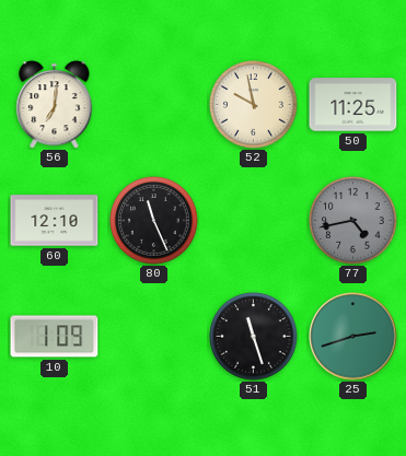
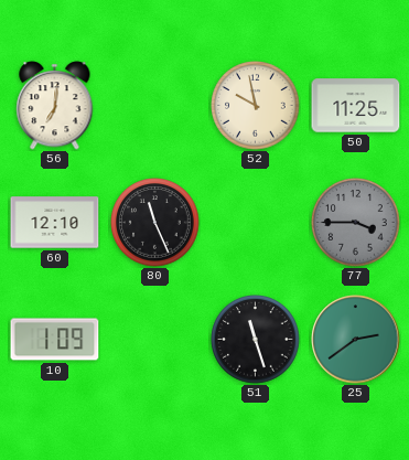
77: 4:43 -> 3:45
25: 2:42 -> 2:39
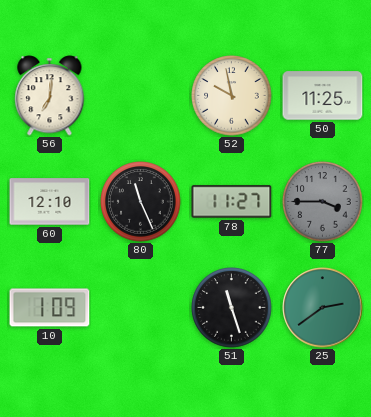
78: none -> 11:27
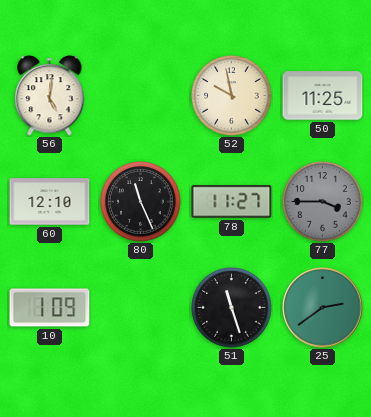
56: 7:01 -> 5:01
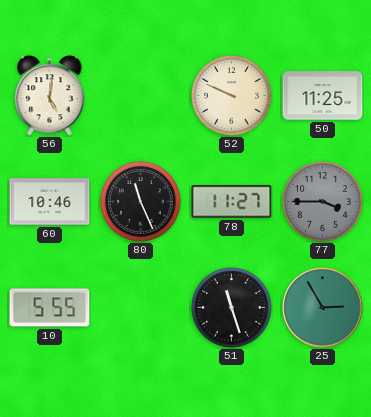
52: 9:58 -> 9:49
60: 12:10 -> 10:46
10: 1:09 -> 5:55
25: 2:39 -> 2:55
